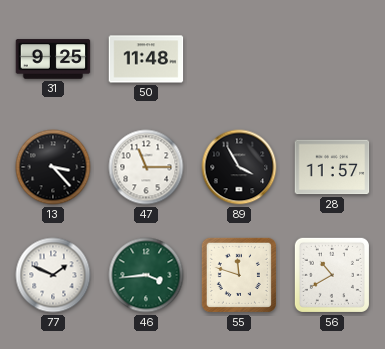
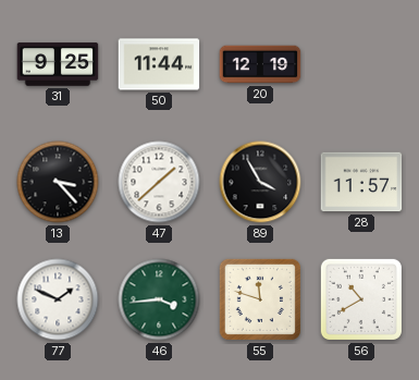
50: 11:48 -> 11:44
20: none -> 12:19
47: 11:15 -> 1:38
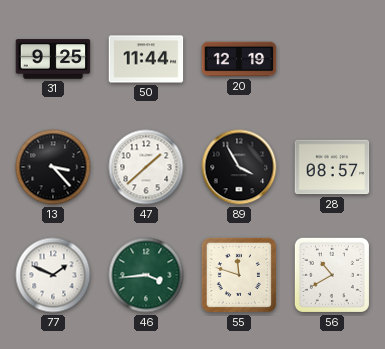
28: 11:57 -> 08:57
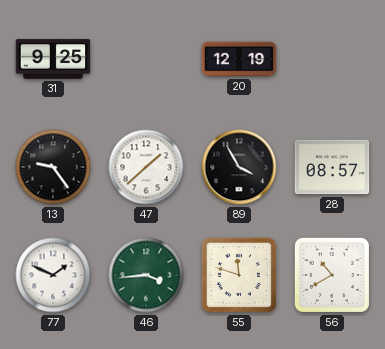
50: 11:44 -> none
13: 3:23 -> 9:24
